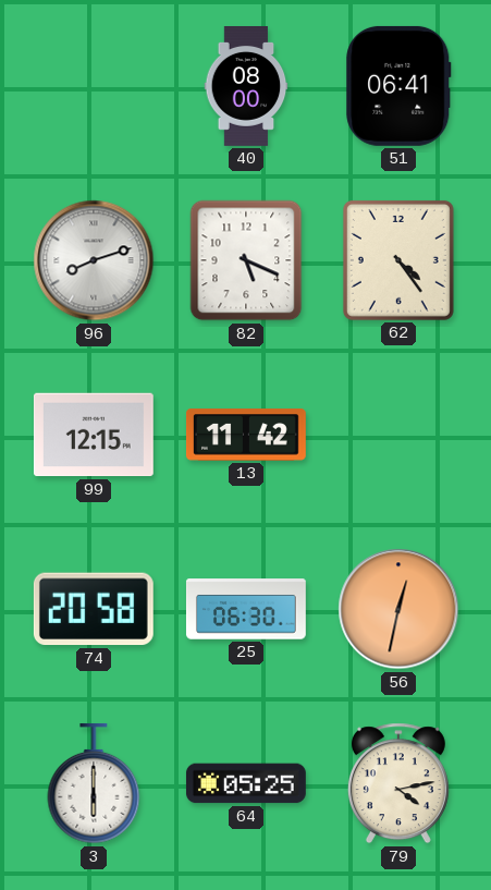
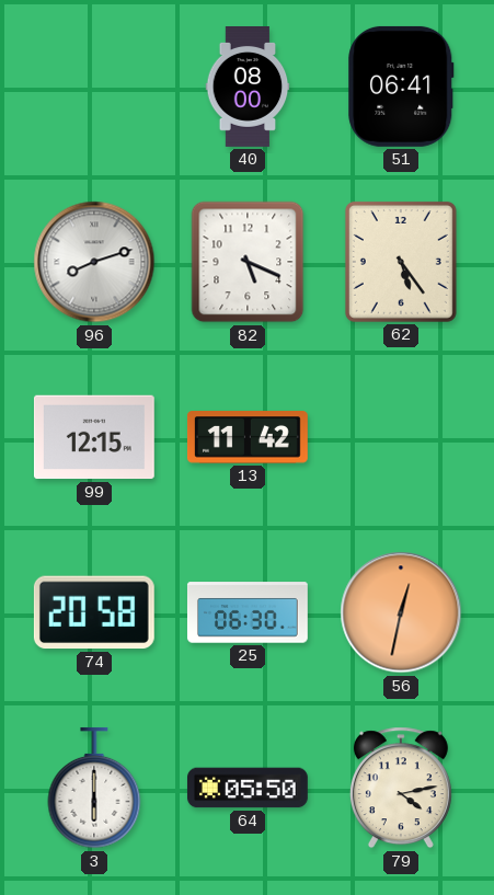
62: 4:24 -> 5:24
64: 05:25 -> 05:50
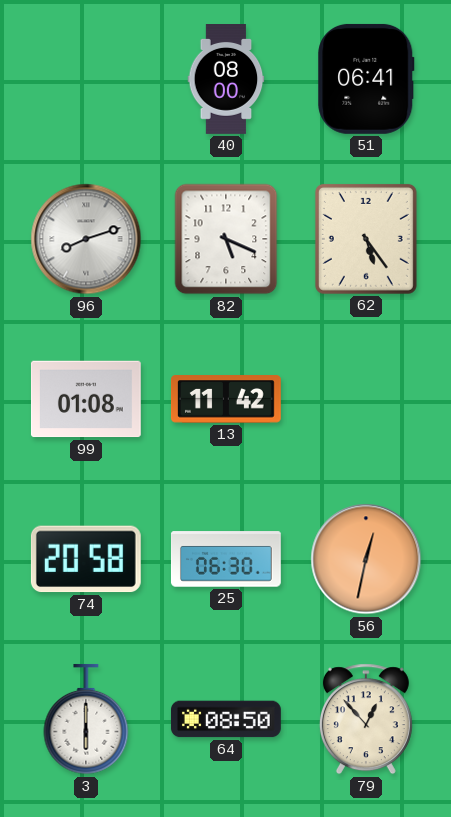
99: 12:15 -> 01:08
64: 05:50 -> 08:50
79: 4:13 -> 12:53
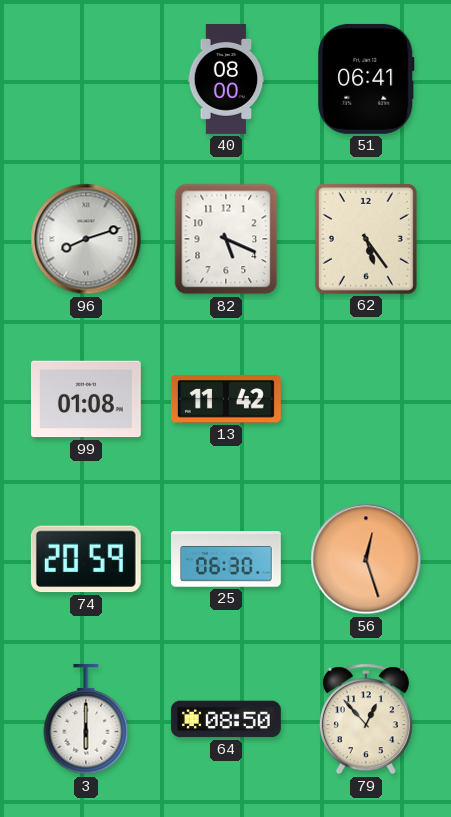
74: 20:58 -> 20:59
56: 12:32 -> 12:27
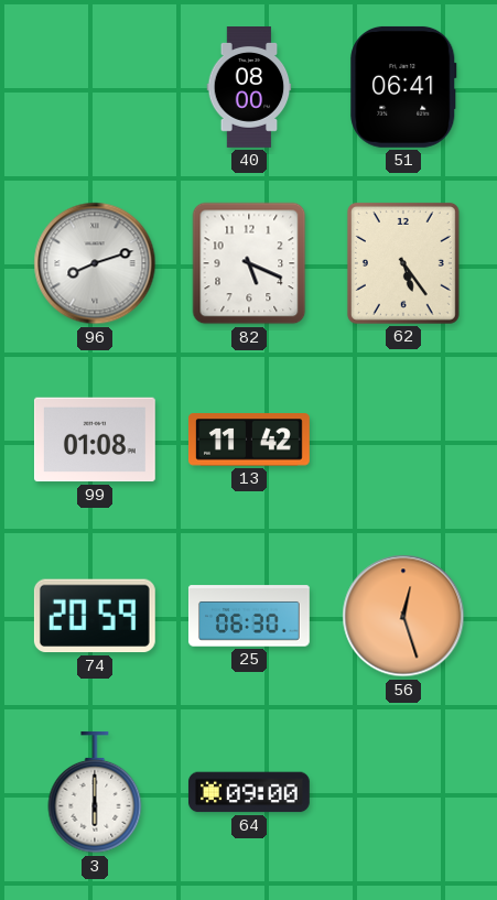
64: 08:50 -> 09:00
79: 12:53 -> none
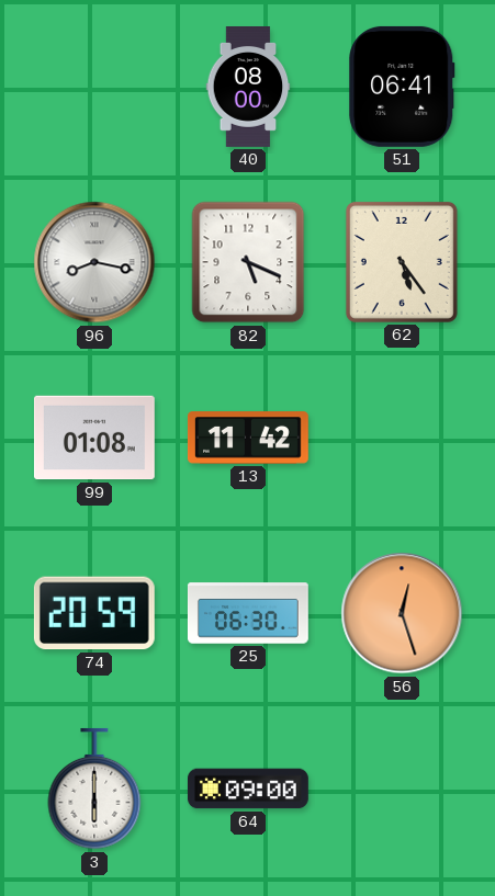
96: 8:12 -> 8:17
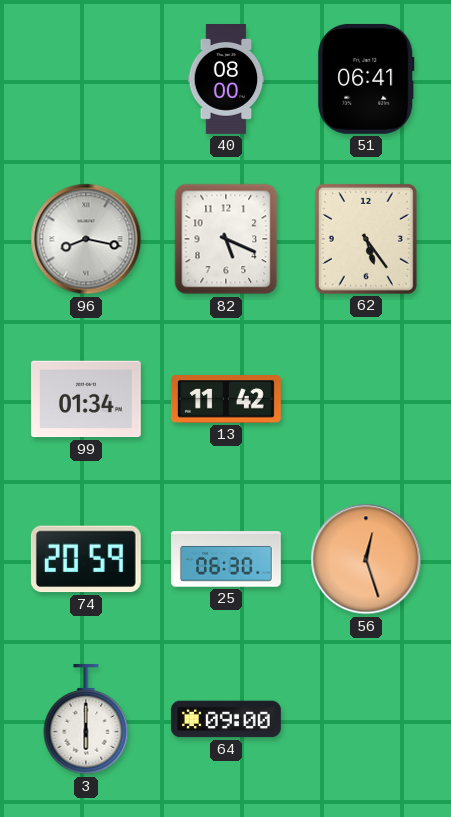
99: 01:08 -> 01:34
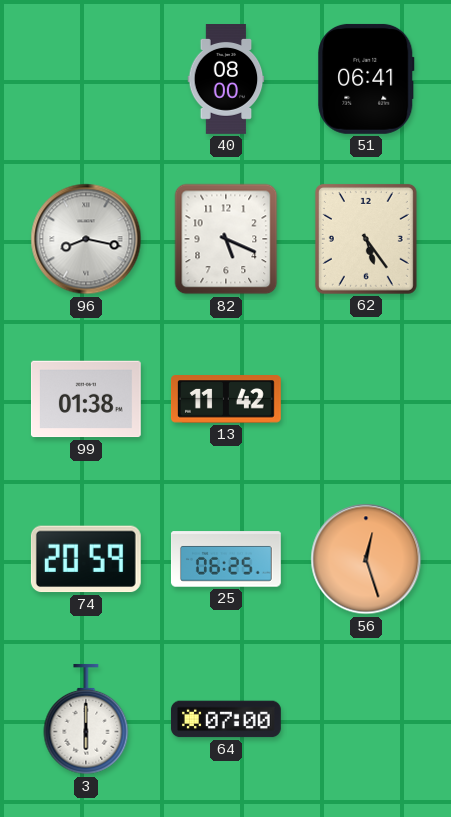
99: 01:34 -> 01:38
25: 06:30 -> 06:25
64: 09:00 -> 07:00
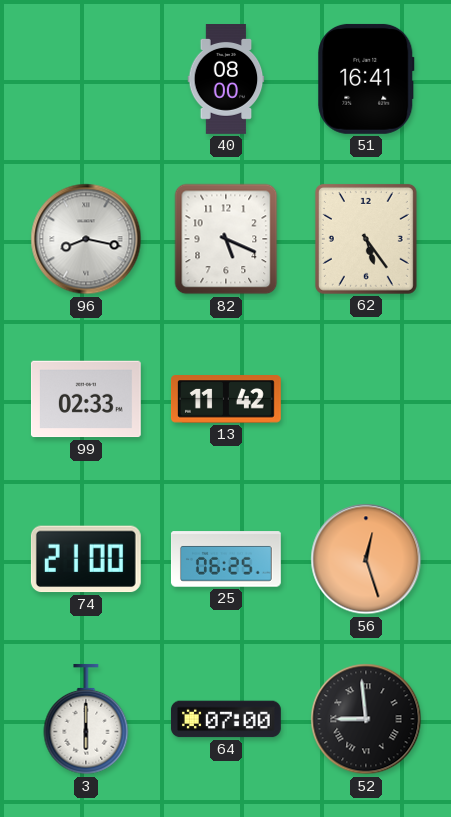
51: 06:41 -> 16:41
99: 01:38 -> 02:33
74: 20:59 -> 21:00
52: none -> 8:59
